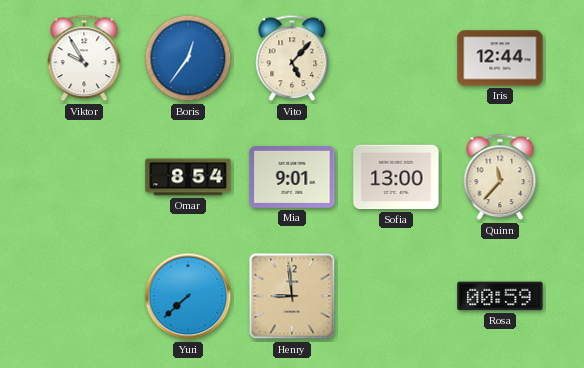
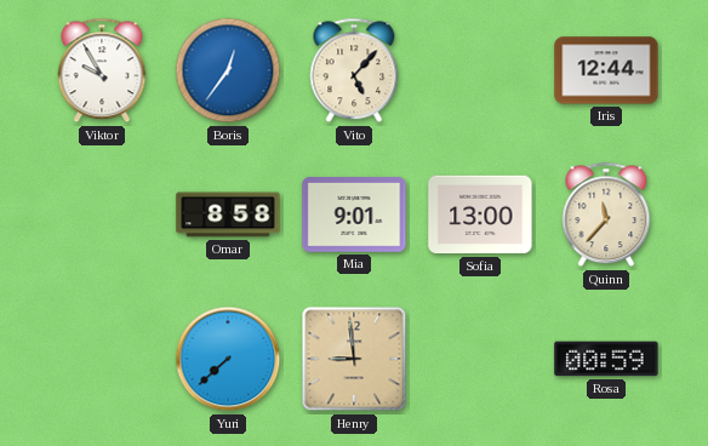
Omar: 8:54 -> 8:58
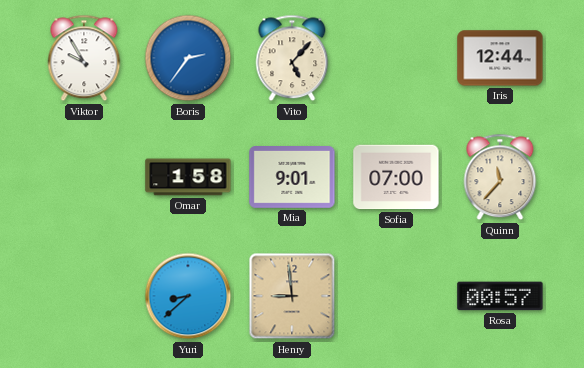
Boris: 12:36 -> 2:36
Omar: 8:58 -> 1:58
Sofia: 13:00 -> 07:00
Yuri: 7:38 -> 8:38
Rosa: 00:59 -> 00:57
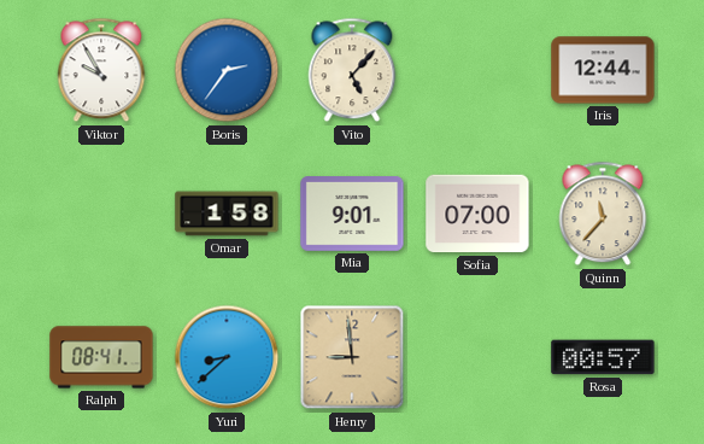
Ralph: none -> 08:41
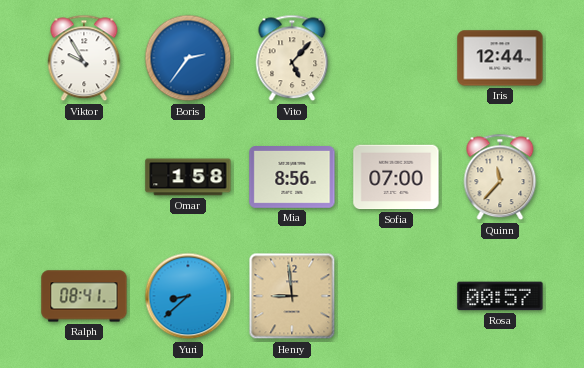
Mia: 9:01 -> 8:56
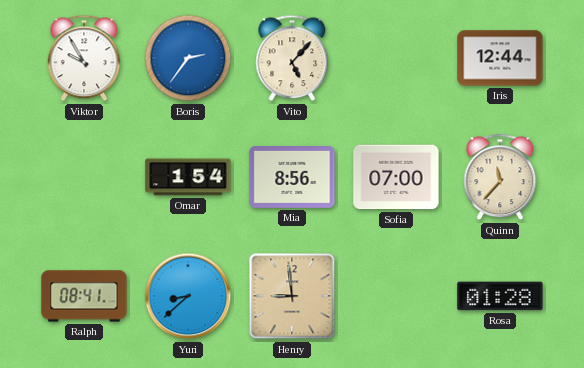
Omar: 1:58 -> 1:54
Rosa: 00:57 -> 01:28
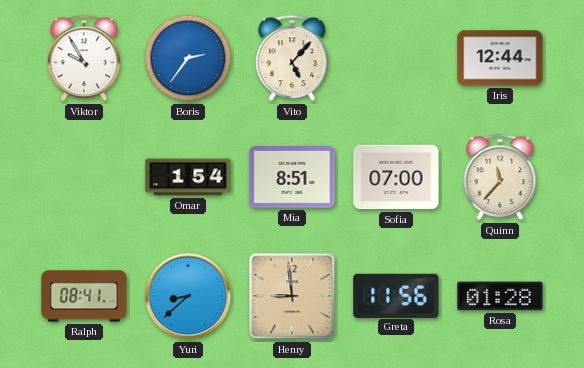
Mia: 8:56 -> 8:51
Greta: none -> 11:56
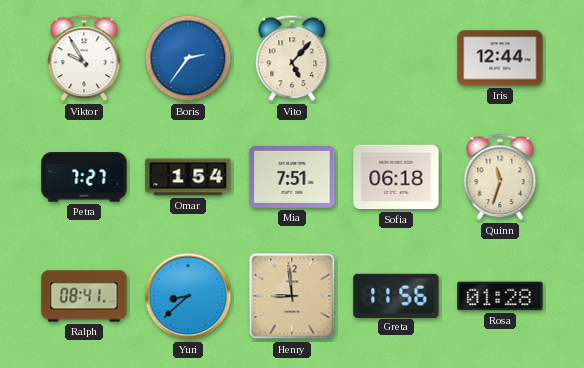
Petra: none -> 7:27
Mia: 8:51 -> 7:51
Sofia: 07:00 -> 06:18
Quinn: 11:37 -> 11:33
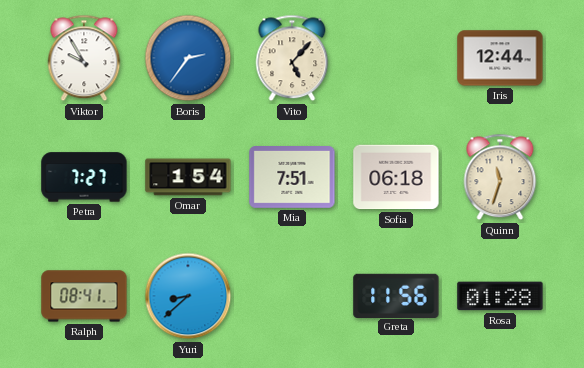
Henry: 8:59 -> none
